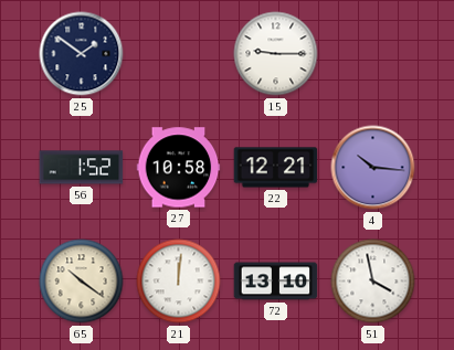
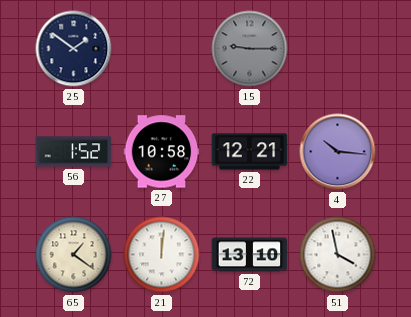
15 dial: white -> grey
65: 10:21 -> 1:21
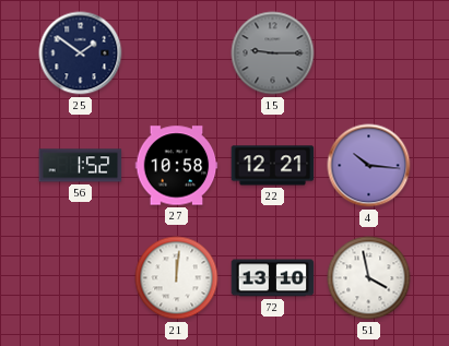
65: 1:21 -> none
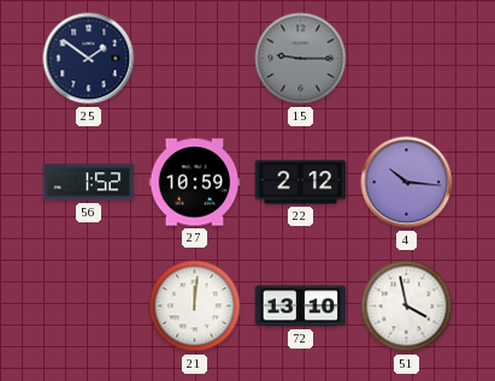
27: 10:58 -> 10:59
22: 12:21 -> 2:12
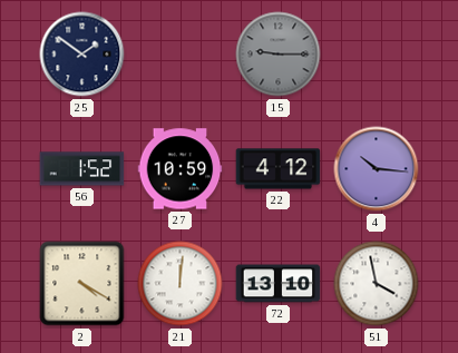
22: 2:12 -> 4:12
2: none -> 4:20
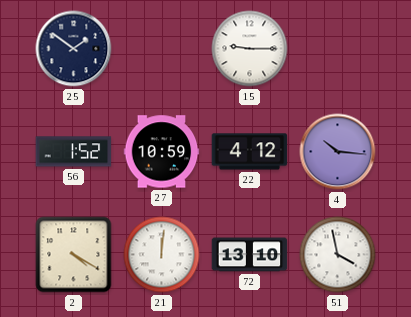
15 dial: grey -> white
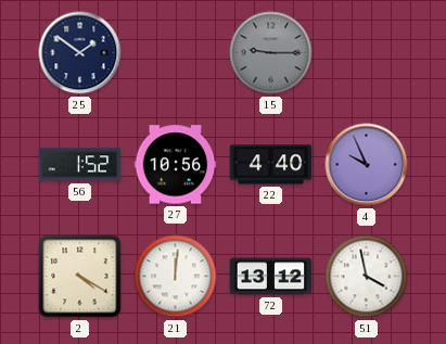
15 dial: white -> grey
27: 10:59 -> 10:56
22: 4:12 -> 4:40
4: 10:16 -> 9:56
72: 13:10 -> 13:12
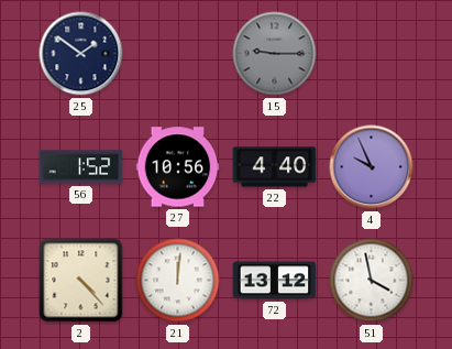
2: 4:20 -> 4:23
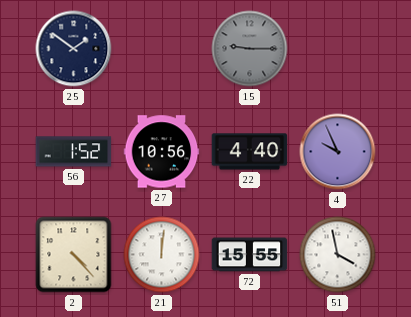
72: 13:12 -> 15:55
